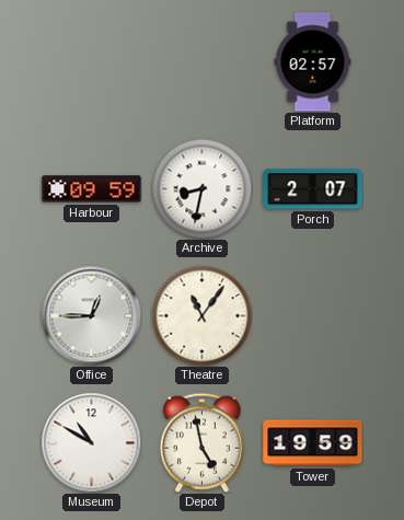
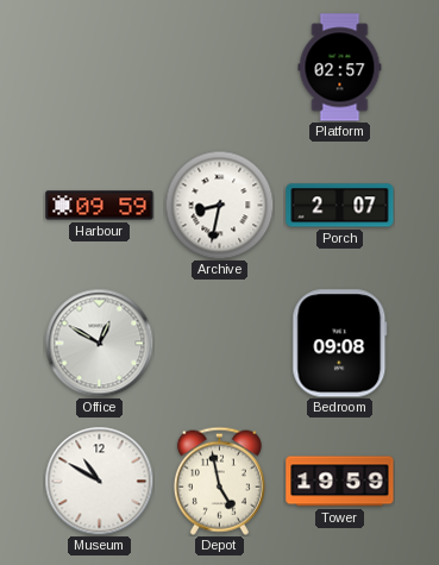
Office: 12:45 -> 12:50
Theatre: 11:06 -> none
Bedroom: none -> 09:08
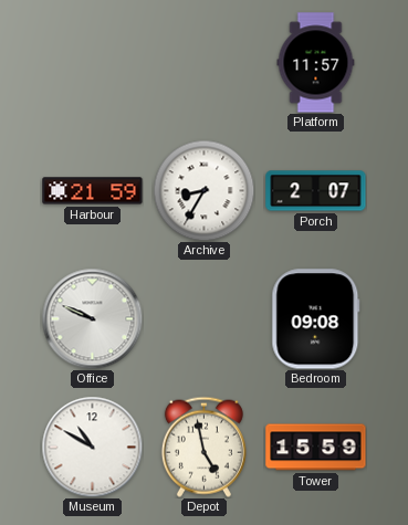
Platform: 02:57 -> 11:57
Harbour: 09:59 -> 21:59
Archive: 8:32 -> 8:35
Office: 12:50 -> 9:49
Tower: 19:59 -> 15:59
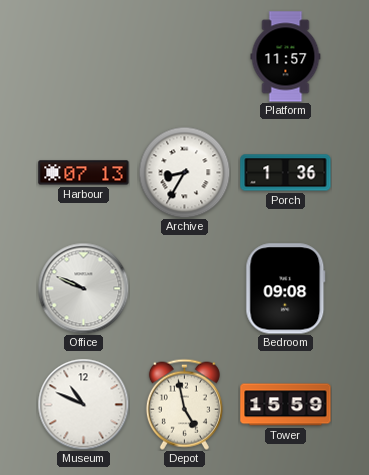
Harbour: 21:59 -> 07:13
Porch: 2:07 -> 1:36
Museum: 10:50 -> 10:49
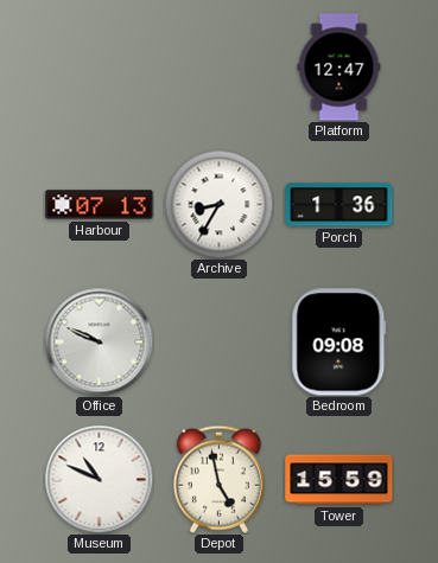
Platform: 11:57 -> 12:47
